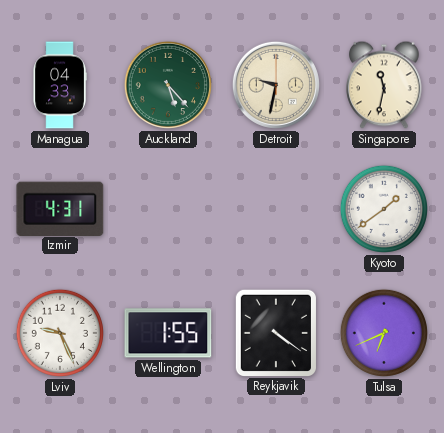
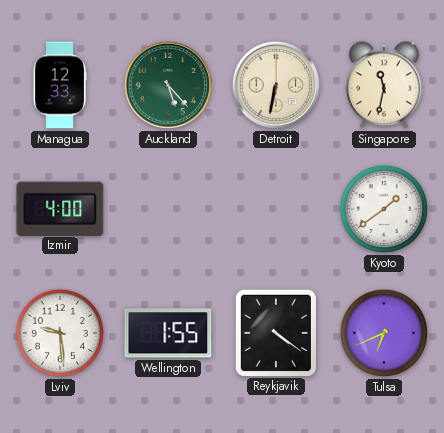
Managua: 04:33 -> 12:33
Detroit: 9:32 -> 6:32
Izmir: 4:31 -> 4:00
Lviv: 9:26 -> 9:29
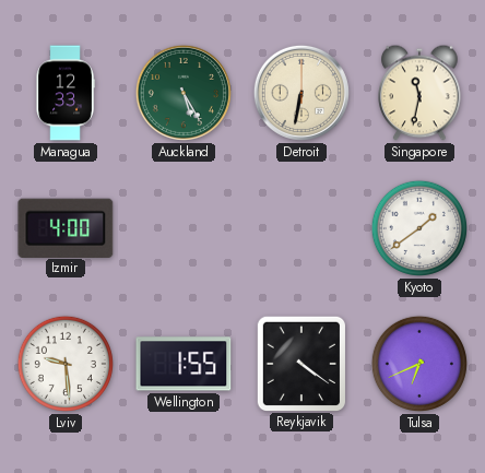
Auckland: 5:23 -> 5:25
